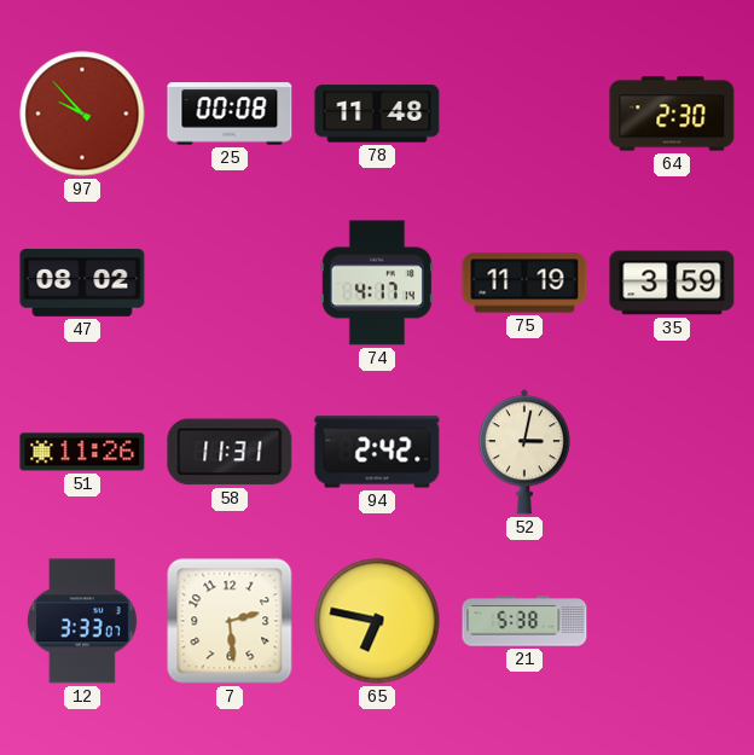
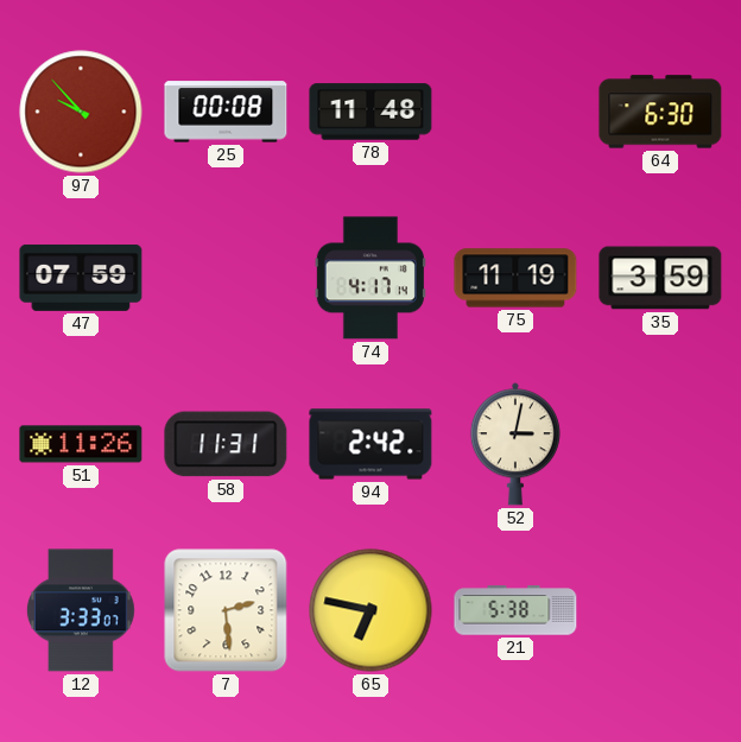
64: 2:30 -> 6:30
47: 08:02 -> 07:59
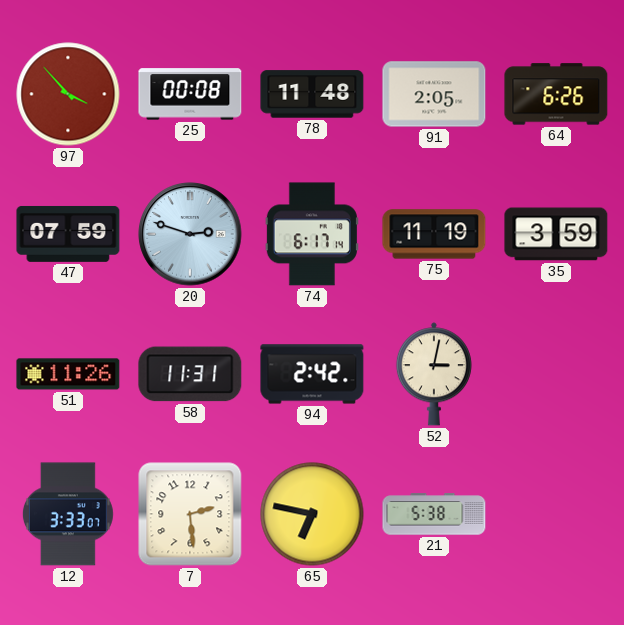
97: 9:53 -> 3:53
91: none -> 2:05
64: 6:30 -> 6:26
20: none -> 2:48
74: 4:17 -> 6:17
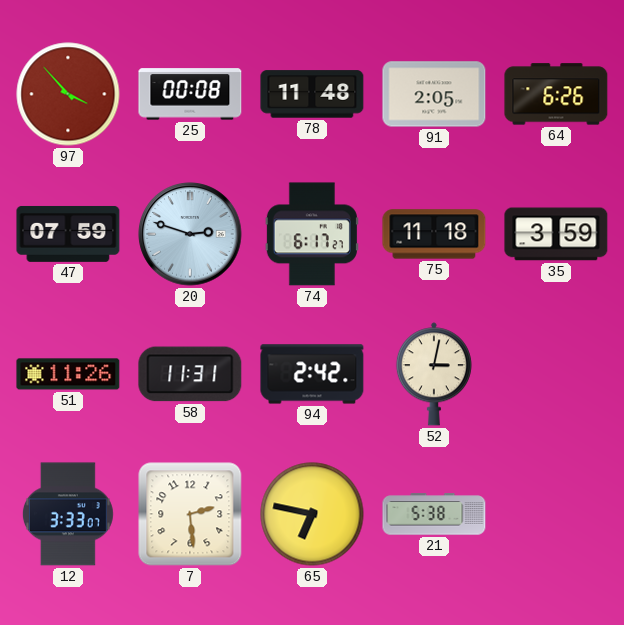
74: 6:17:14 -> 6:17:27
75: 11:19 -> 11:18
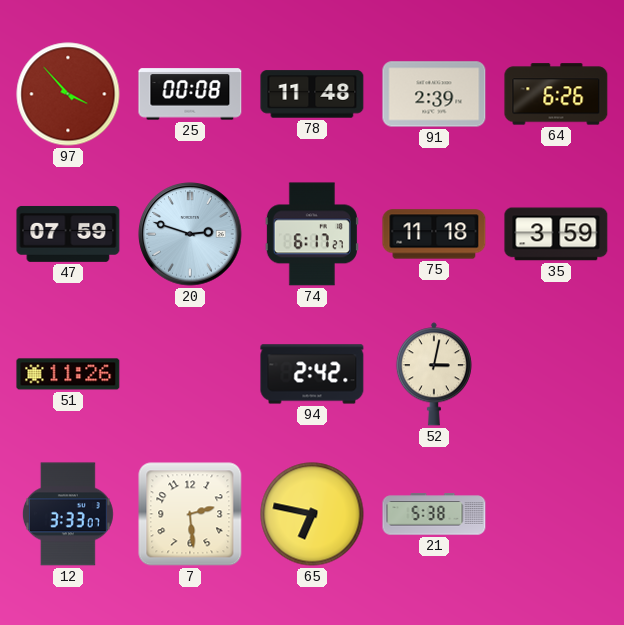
91: 2:05 -> 2:39
58: 11:31 -> none
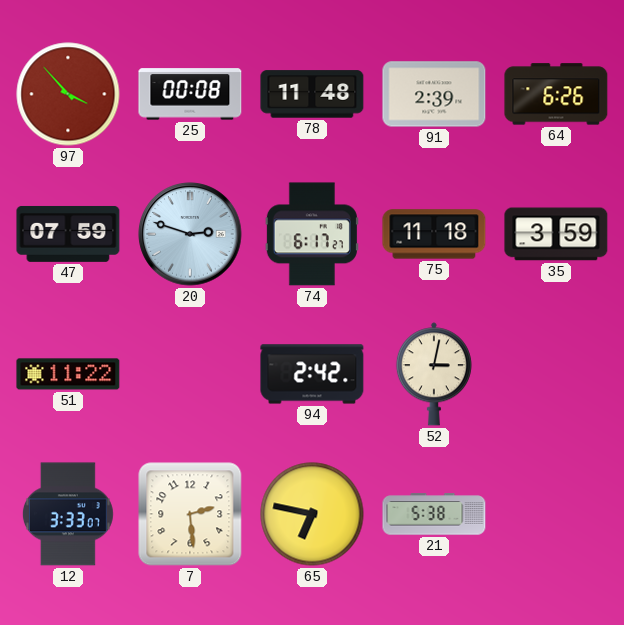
51: 11:26 -> 11:22
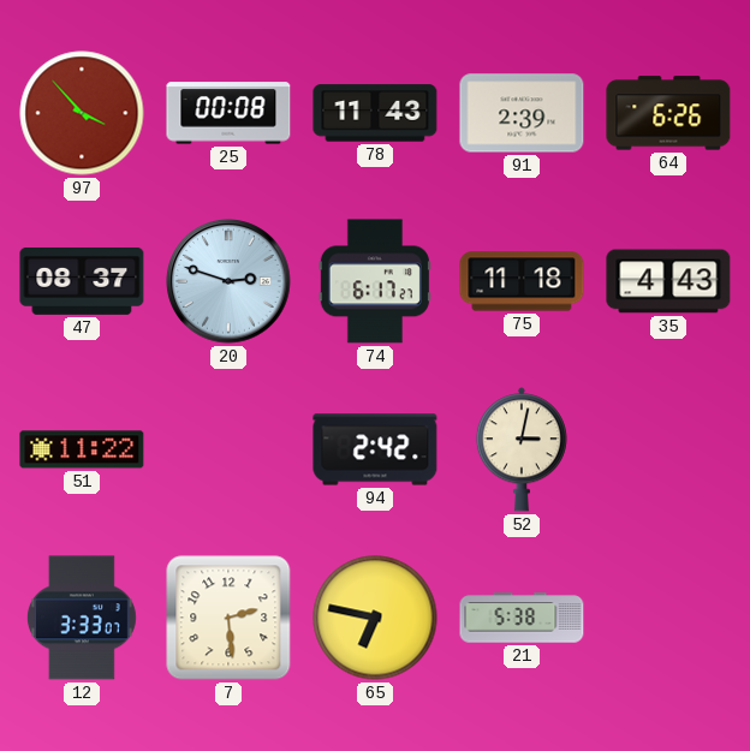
78: 11:48 -> 11:43
47: 07:59 -> 08:37
35: 3:59 -> 4:43
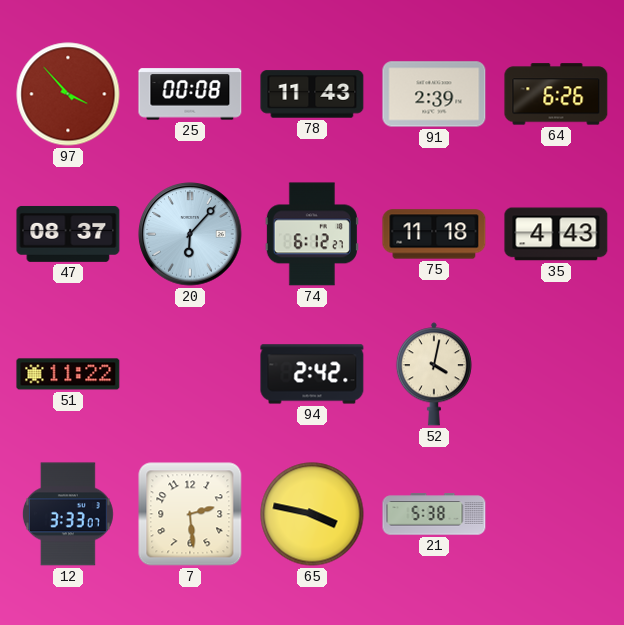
20: 2:48 -> 6:07
74: 6:17 -> 6:12
52: 3:02 -> 4:02
65: 6:47 -> 3:47
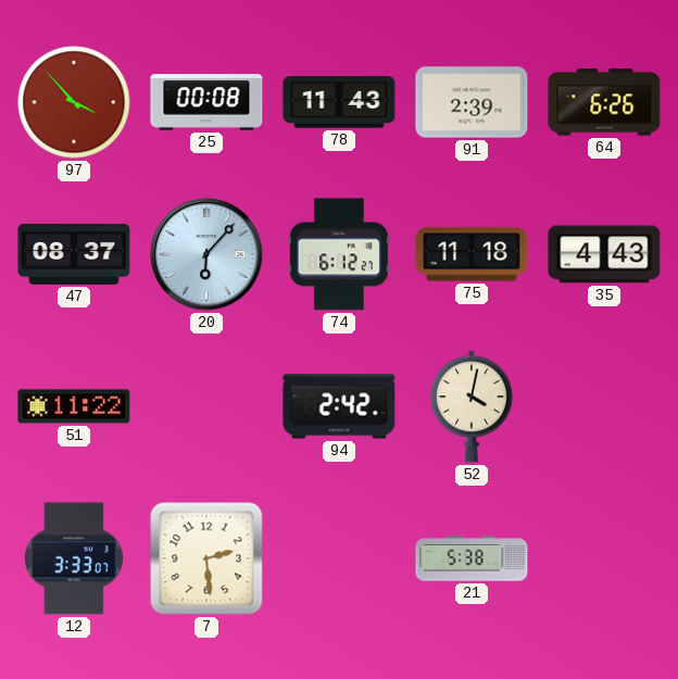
65: 3:47 -> none
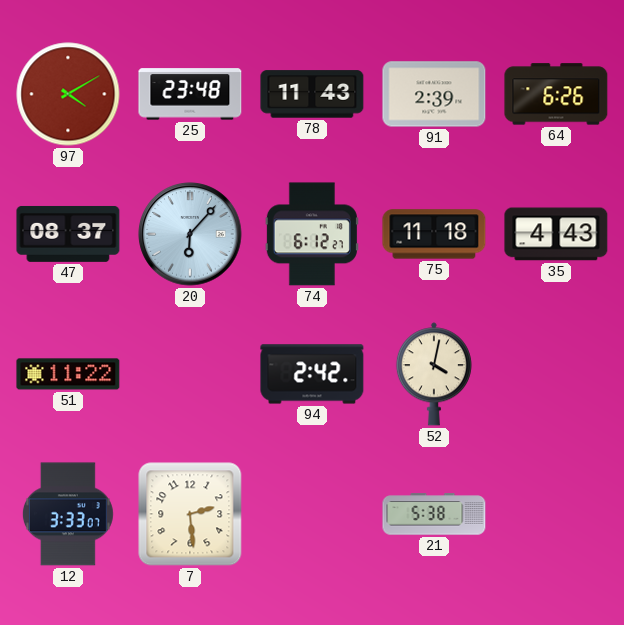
97: 3:53 -> 4:10
25: 00:08 -> 23:48
